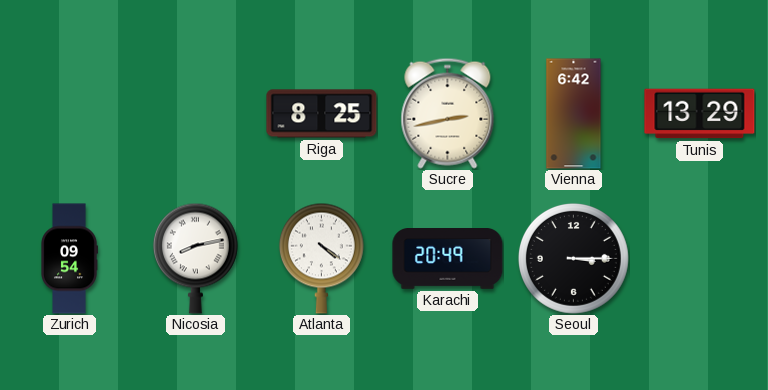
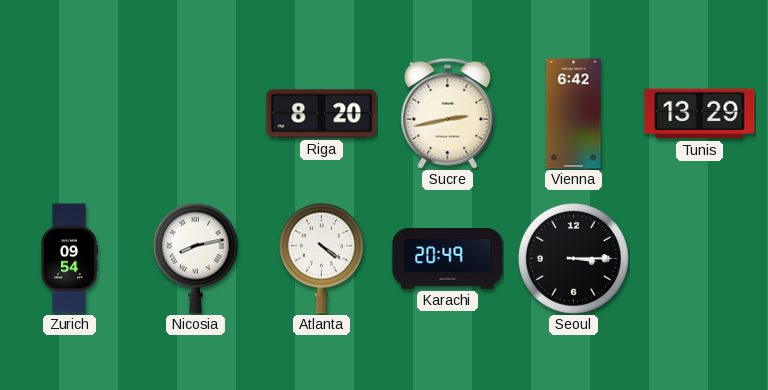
Riga: 8:25 -> 8:20
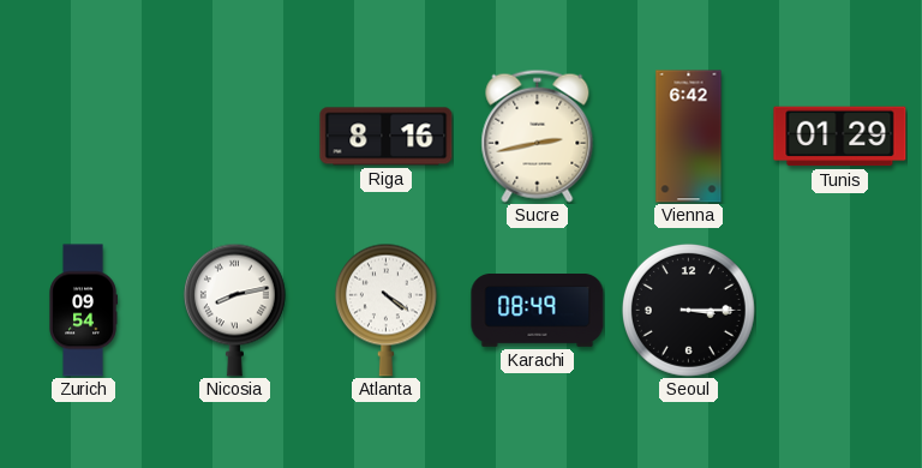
Riga: 8:20 -> 8:16
Tunis: 13:29 -> 01:29
Karachi: 20:49 -> 08:49
